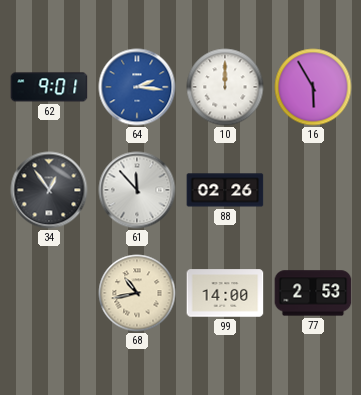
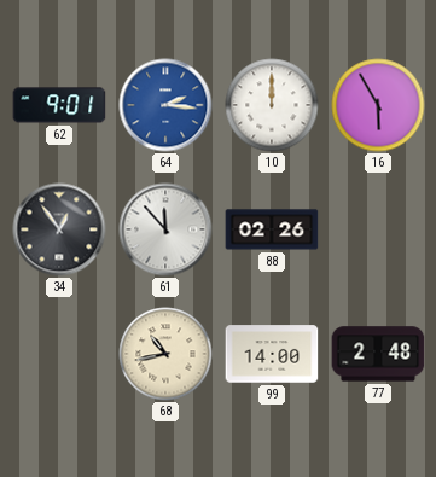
77: 2:53 -> 2:48
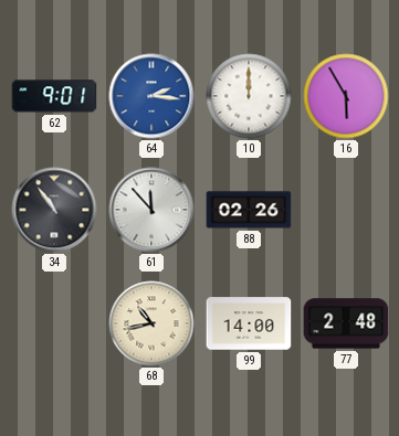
34: 12:54 -> 10:54
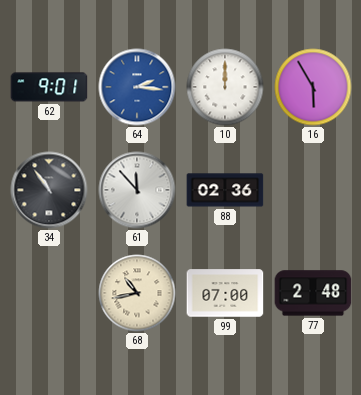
88: 02:26 -> 02:36
99: 14:00 -> 07:00
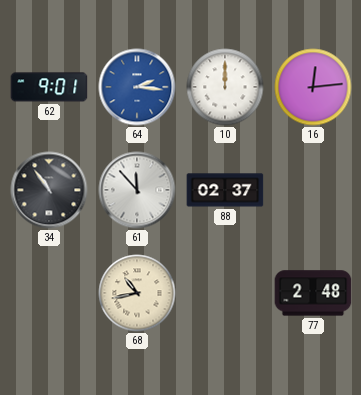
16: 5:55 -> 12:14
88: 02:36 -> 02:37
99: 07:00 -> none
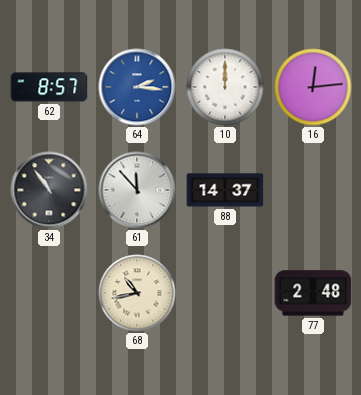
62: 9:01 -> 8:57
88: 02:37 -> 14:37
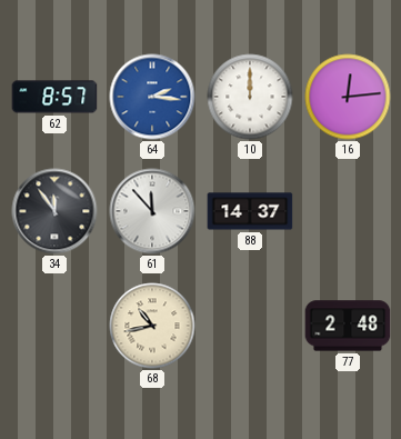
34: 10:54 -> 11:54
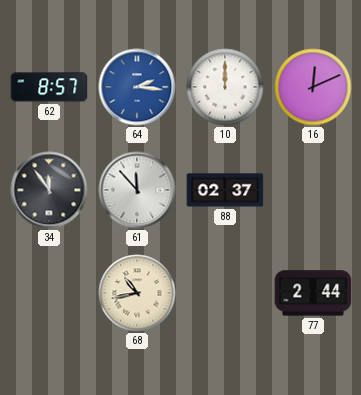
16: 12:14 -> 12:11
88: 14:37 -> 02:37
77: 2:48 -> 2:44
